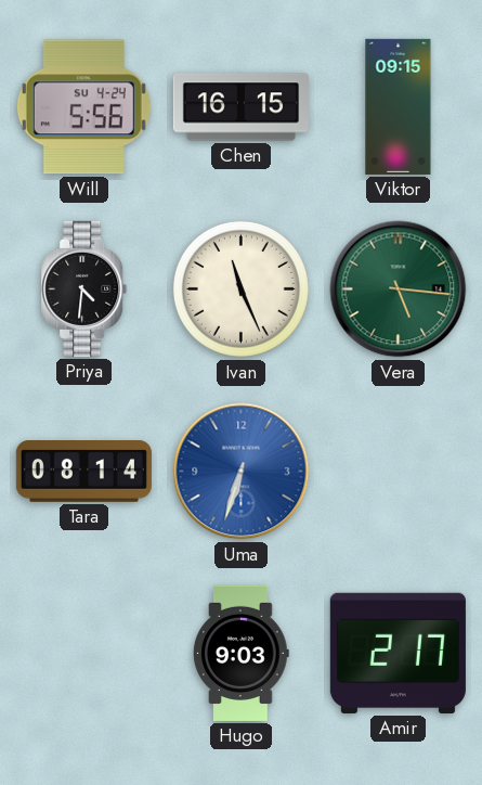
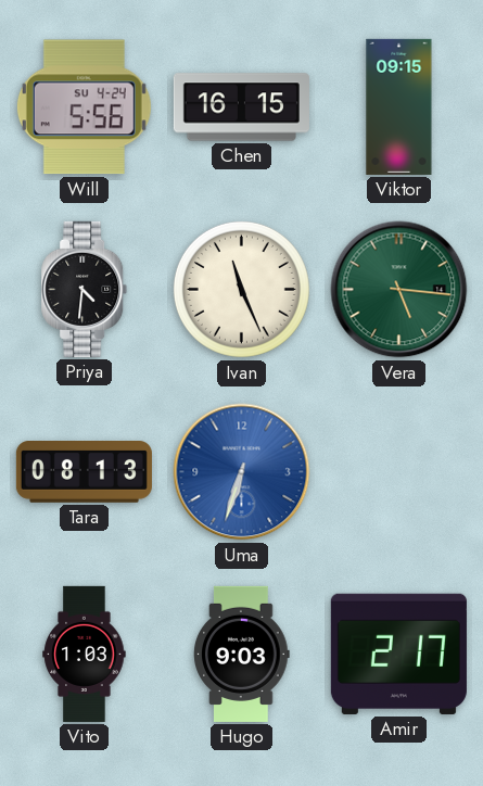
Tara: 08:14 -> 08:13
Vito: none -> 1:03
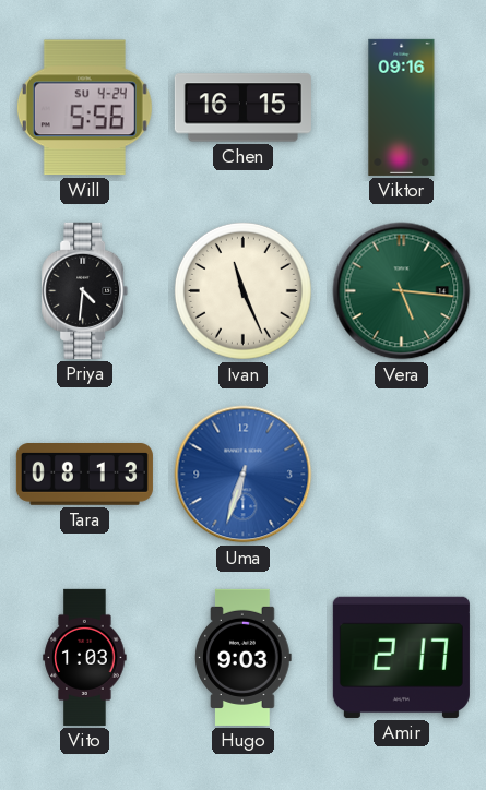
Viktor: 09:15 -> 09:16
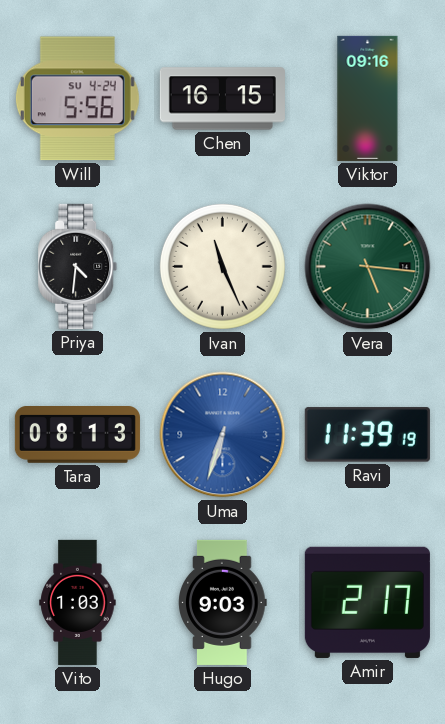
Ravi: none -> 11:39
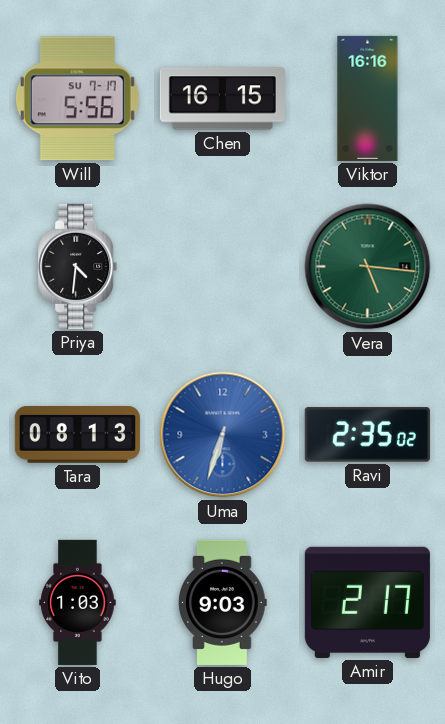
Will date: SU 4-24 -> SU 7-17
Viktor: 09:16 -> 16:16
Ivan: 11:26 -> none
Ravi: 11:39 -> 2:35
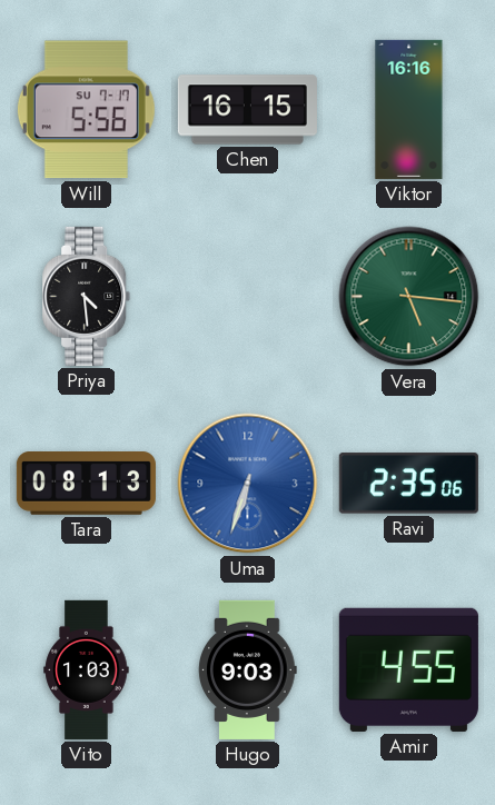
Priya: 4:31 -> 4:29
Ravi: 2:35:02 -> 2:35:06
Amir: 2:17 -> 4:55
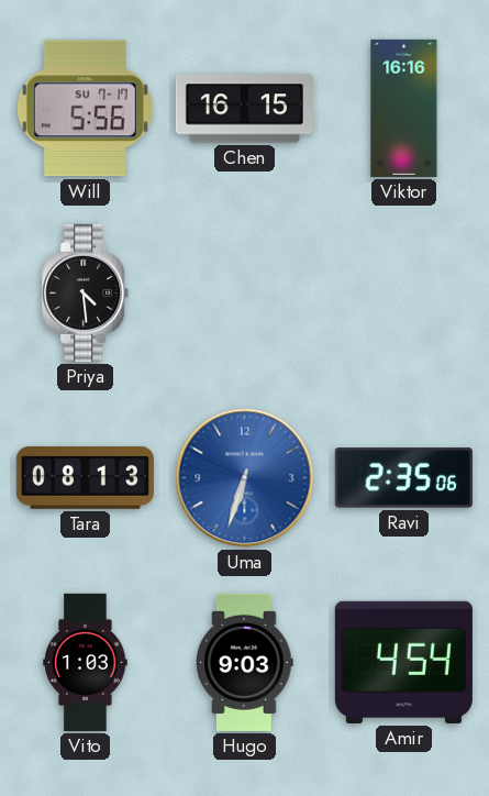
Vera: 5:16 -> none
Amir: 4:55 -> 4:54
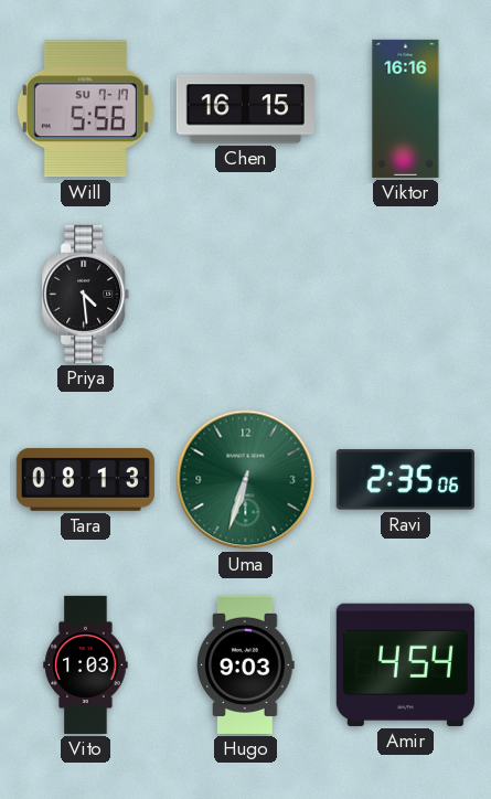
Uma dial: blue -> green
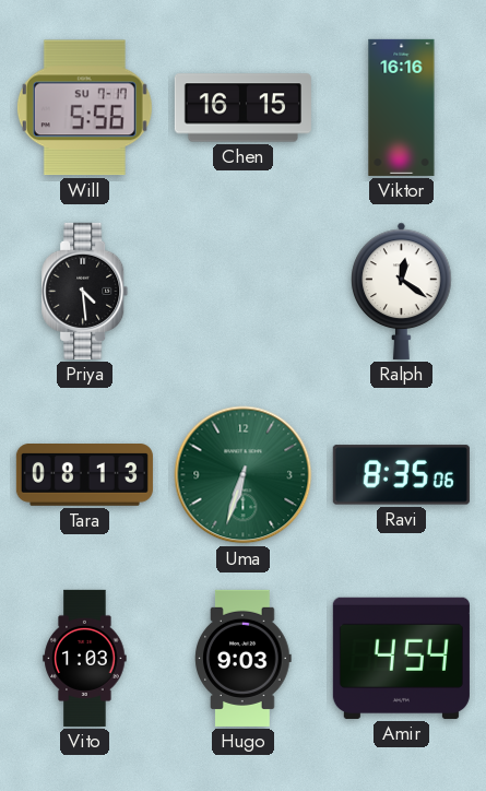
Ralph: none -> 12:21
Ravi: 2:35 -> 8:35
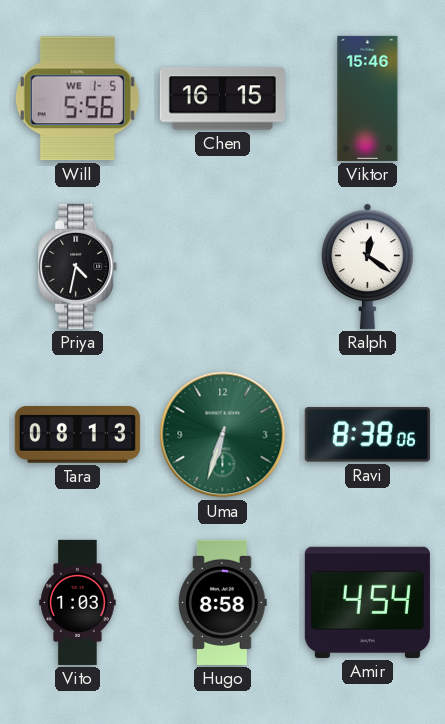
Will date: SU 7-17 -> WE 1-5
Viktor: 16:16 -> 15:46
Priya: 4:29 -> 4:32
Ravi: 8:35 -> 8:38
Hugo: 9:03 -> 8:58
